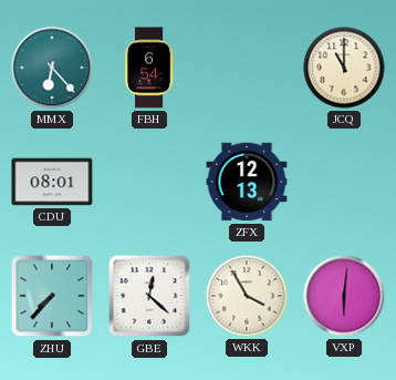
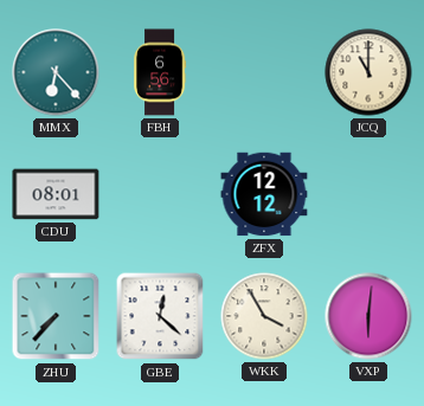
FBH: 6:54 -> 6:56
ZFX: 12:13 -> 12:12
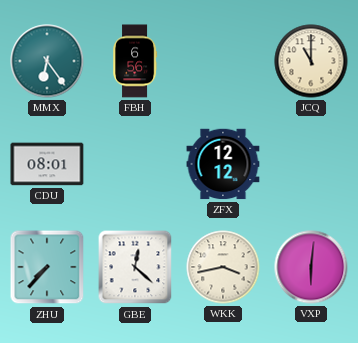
MMX: 6:23 -> 6:24
WKK: 3:55 -> 3:43
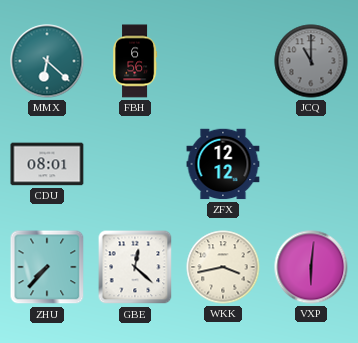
MMX: 6:24 -> 6:22
JCQ dial: cream -> grey
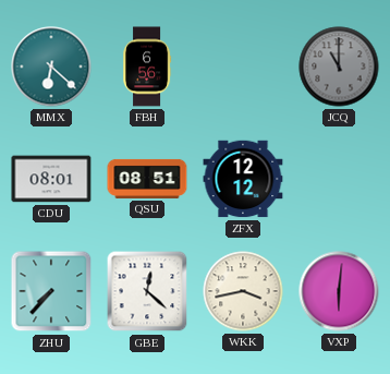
QSU: none -> 08:51
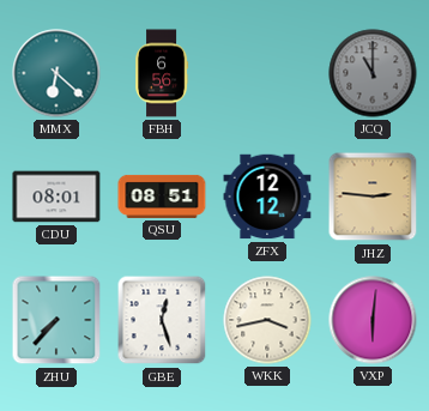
JHZ: none -> 2:46
GBE: 12:22 -> 12:27
